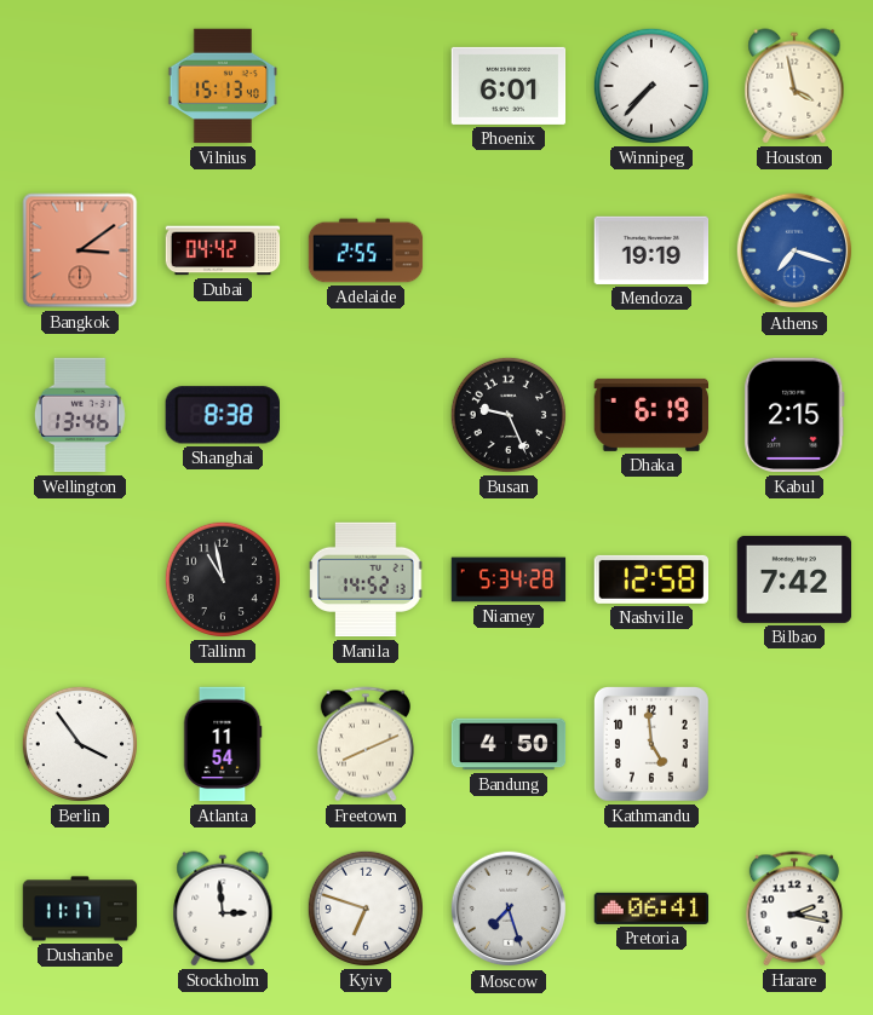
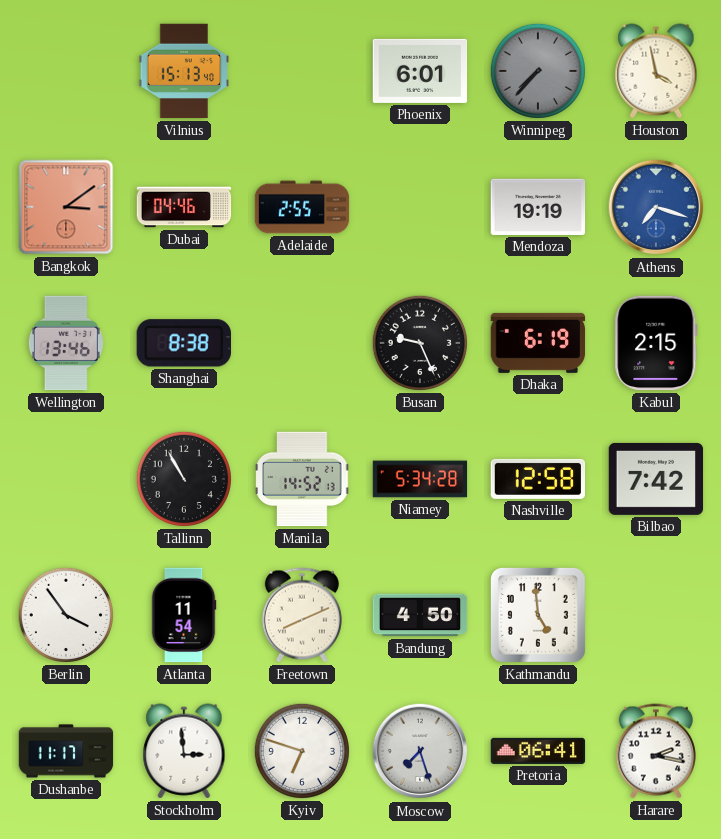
Winnipeg dial: white -> grey
Dubai: 04:42 -> 04:46
Tallinn: 10:58 -> 10:55
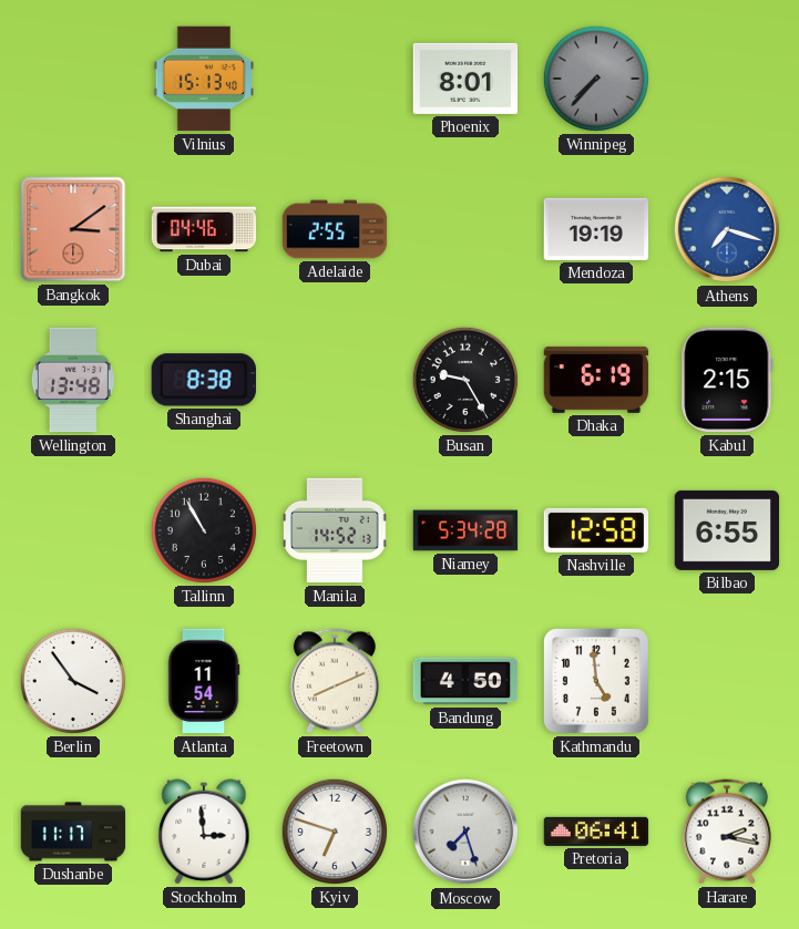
Phoenix: 6:01 -> 8:01
Houston: 3:58 -> none
Wellington: 13:46 -> 13:48
Busan: 9:26 -> 9:25
Bilbao: 7:42 -> 6:55
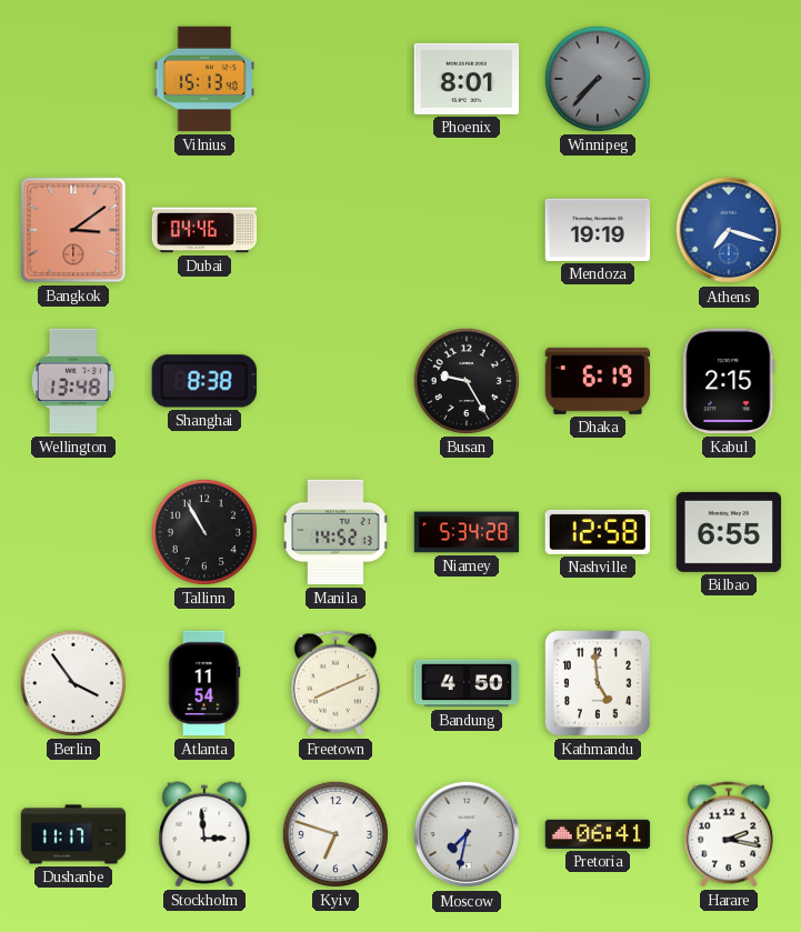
Adelaide: 2:55 -> none
Moscow: 7:27 -> 7:32
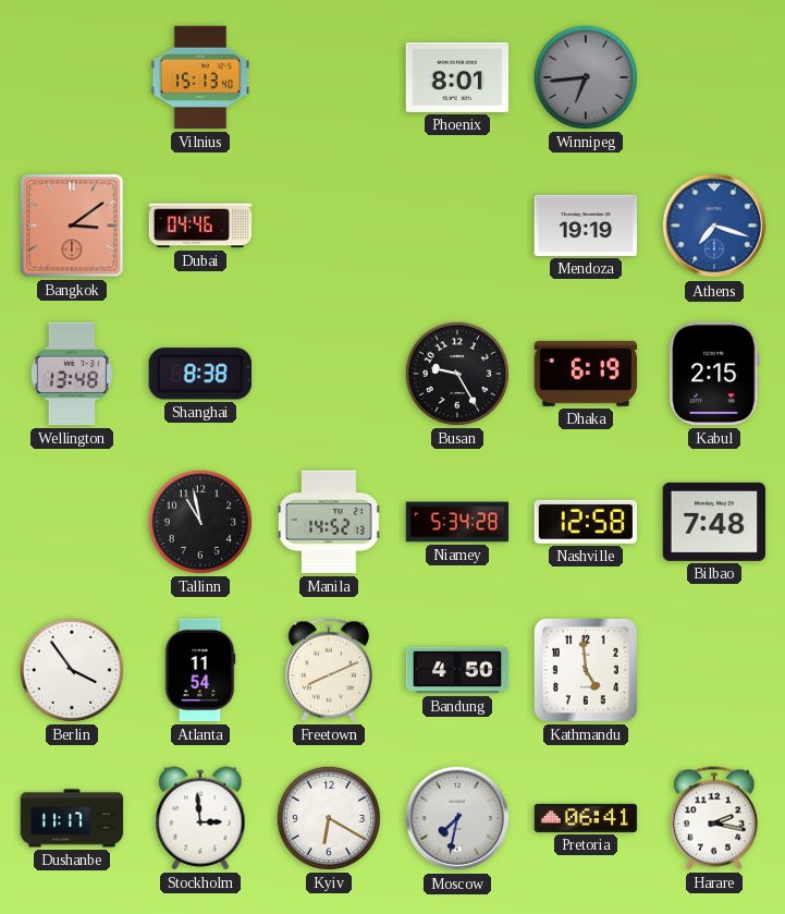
Winnipeg: 7:37 -> 6:44
Tallinn: 10:55 -> 10:58
Bilbao: 6:55 -> 7:48
Kyiv: 6:48 -> 6:20
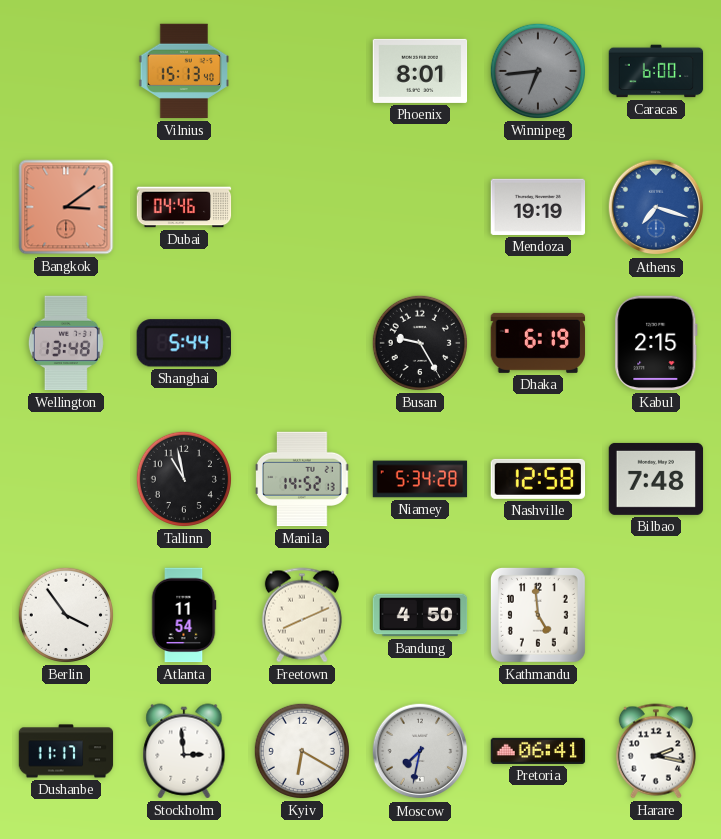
Caracas: none -> 6:00
Shanghai: 8:38 -> 5:44
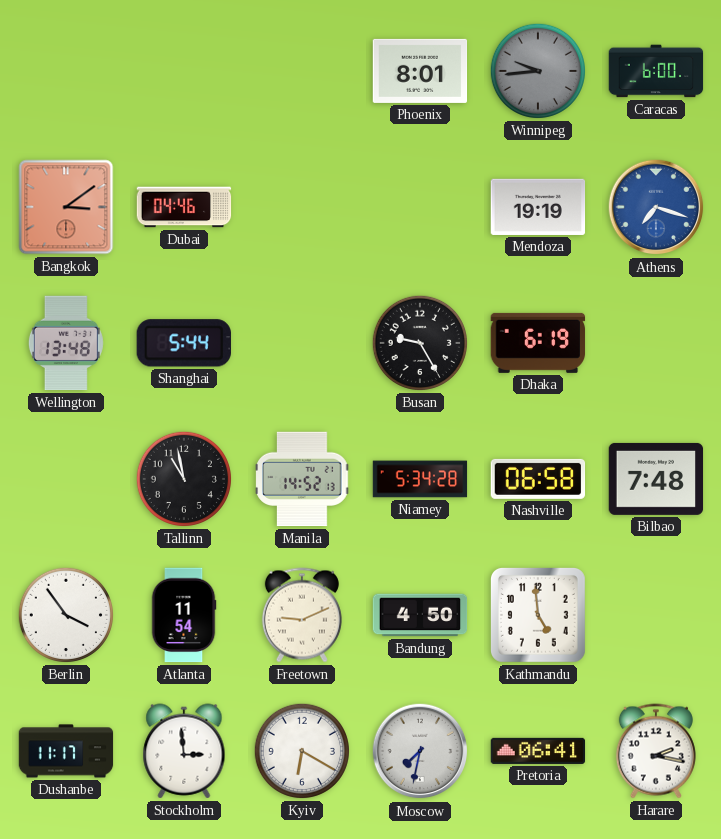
Vilnius: 15:13 -> none
Winnipeg: 6:44 -> 9:44
Kabul: 2:15 -> none
Nashville: 12:58 -> 06:58
Freetown: 8:11 -> 9:11
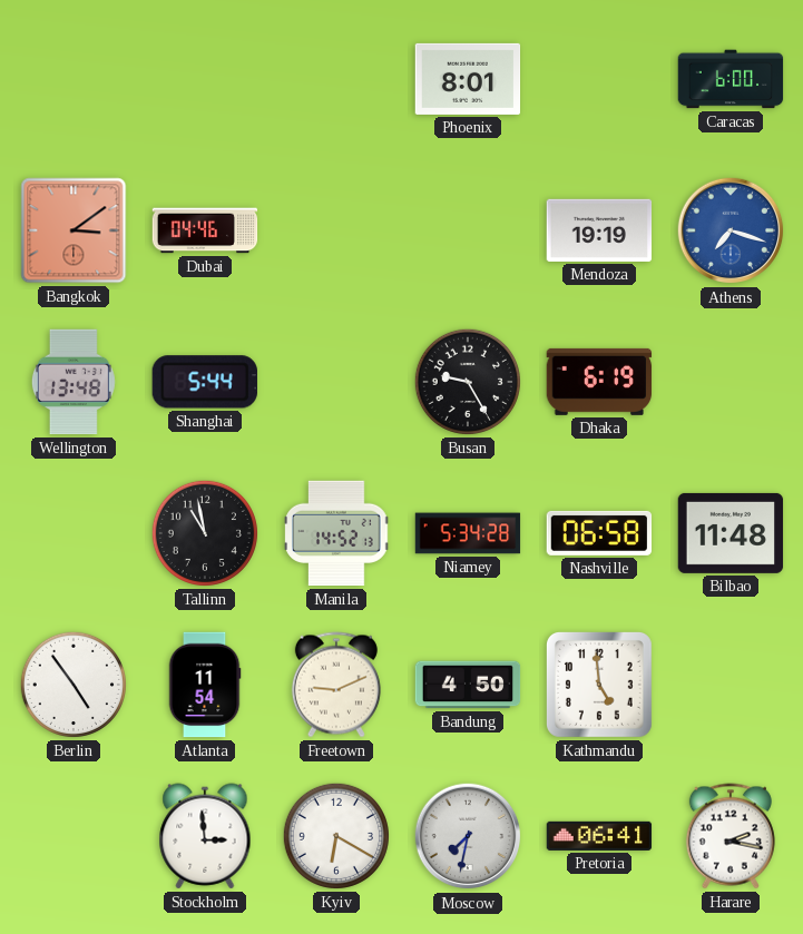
Winnipeg: 9:44 -> none
Bilbao: 7:48 -> 11:48
Berlin: 3:54 -> 4:54
Dushanbe: 11:17 -> none
